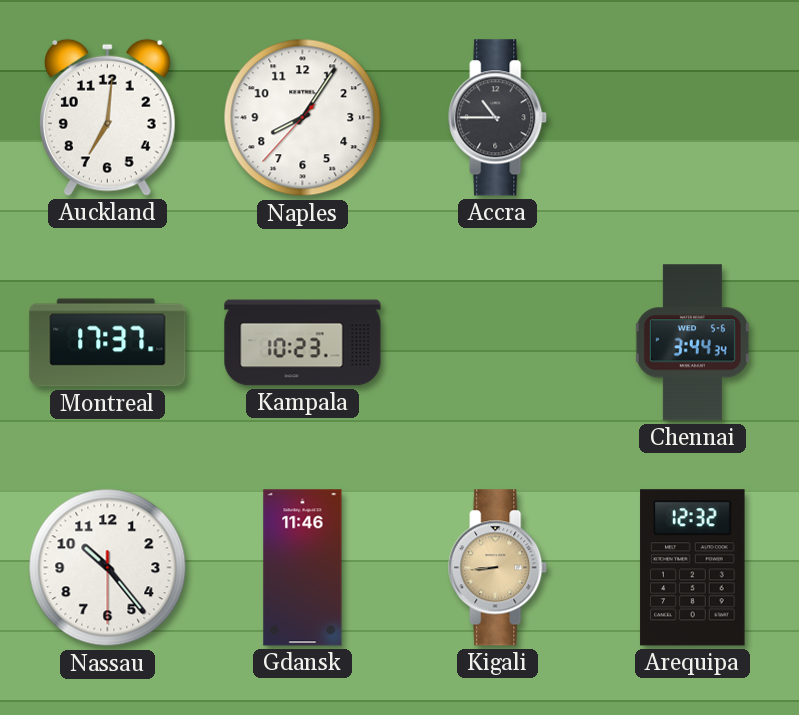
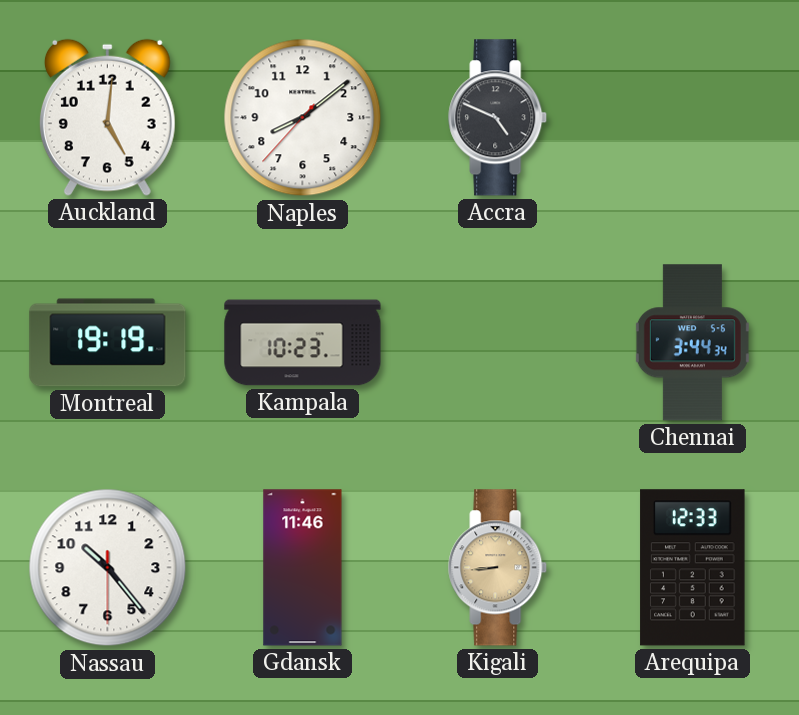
Auckland: 7:01 -> 5:01
Naples: 8:05 -> 8:08
Accra: 10:45 -> 4:49
Montreal: 17:37 -> 19:19
Arequipa: 12:32 -> 12:33
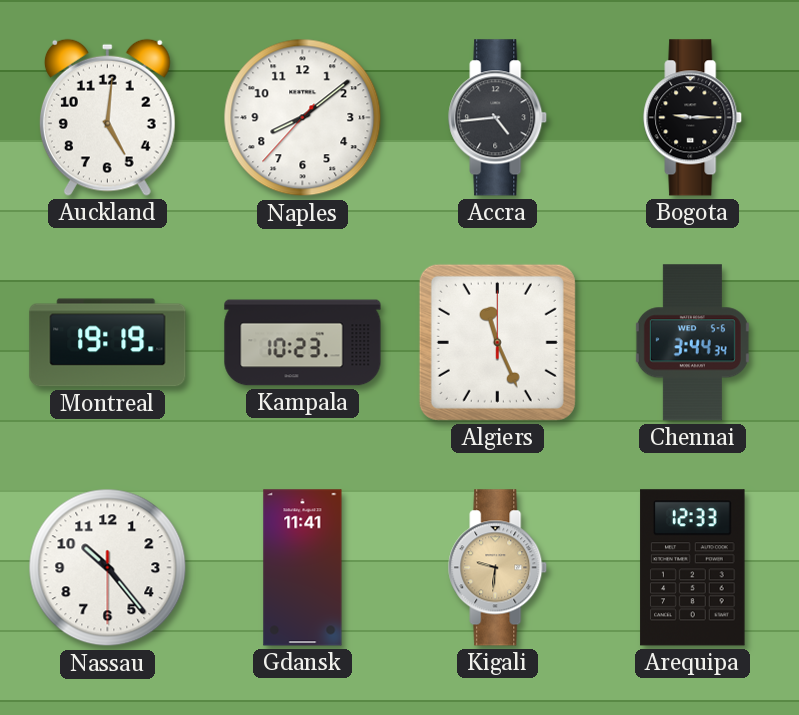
Accra: 4:49 -> 4:44
Bogota: none -> 9:15
Algiers: none -> 11:26
Gdansk: 11:46 -> 11:41
Kigali: 8:44 -> 9:31
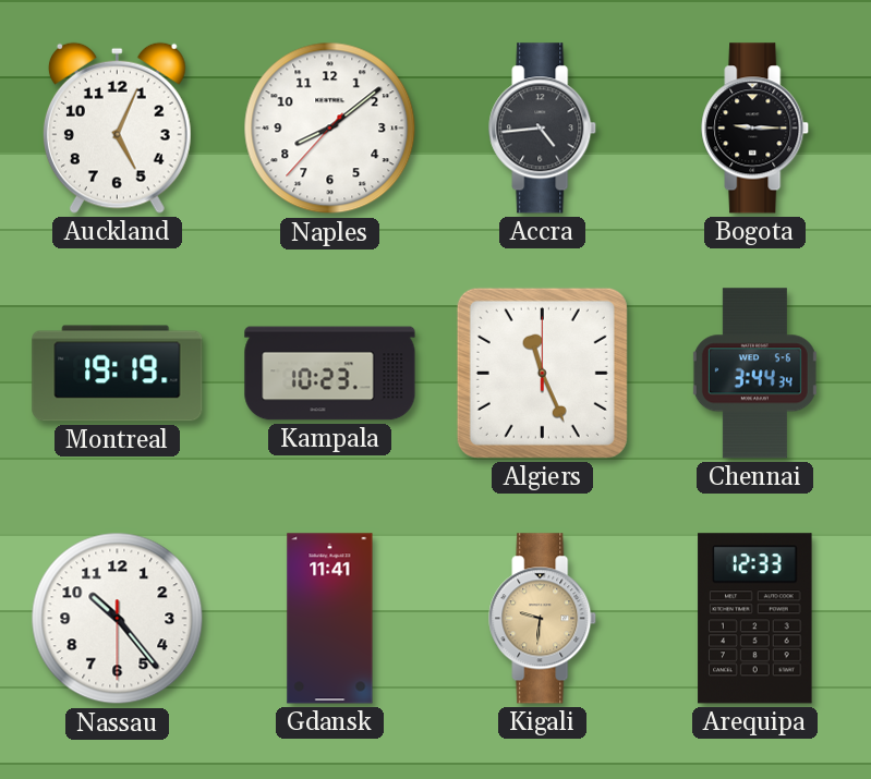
Auckland: 5:01 -> 5:04
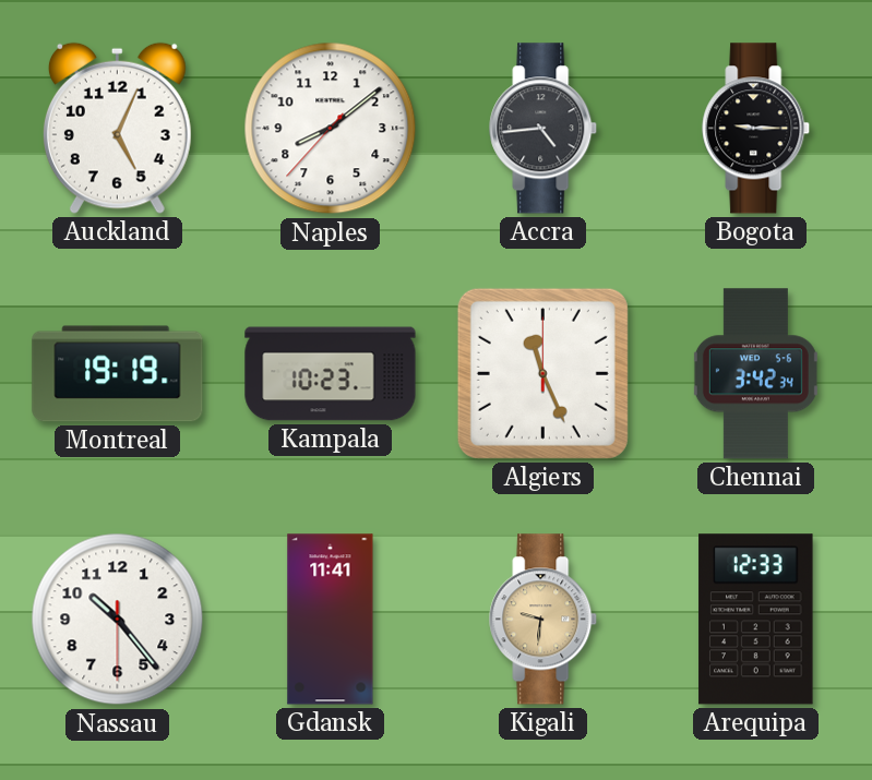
Chennai: 3:44 -> 3:42
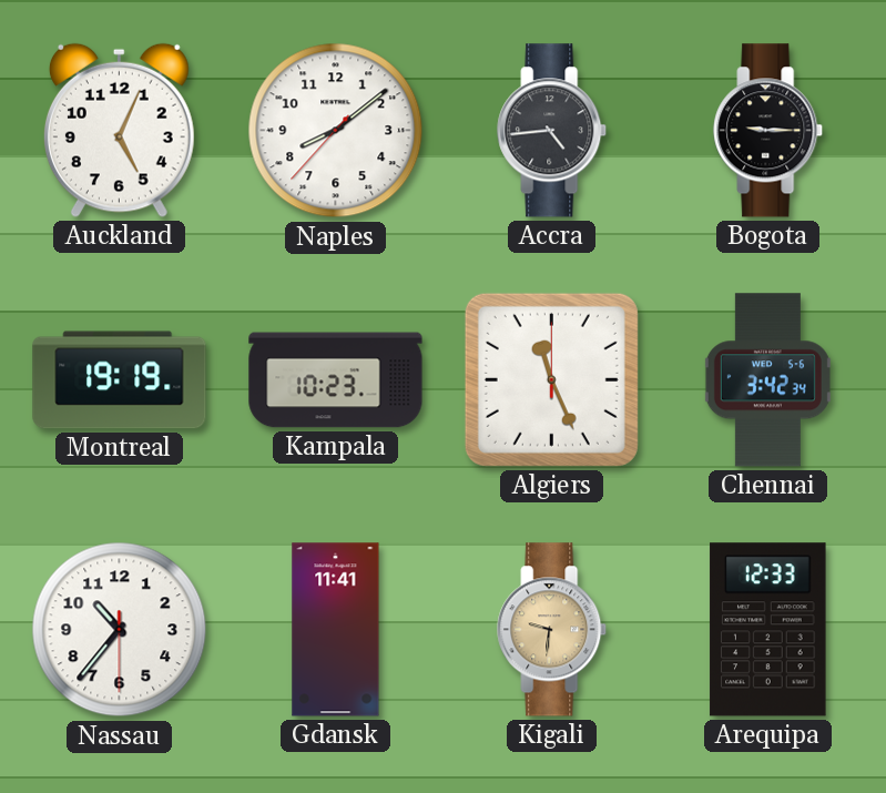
Nassau: 10:23 -> 10:36
